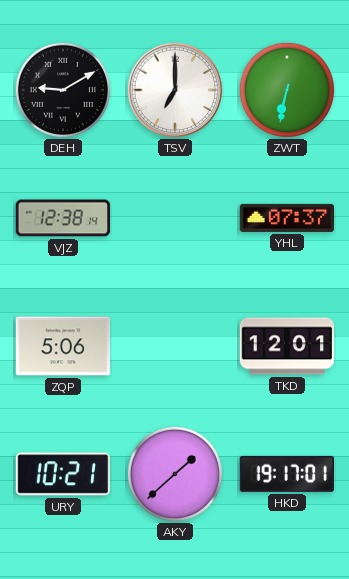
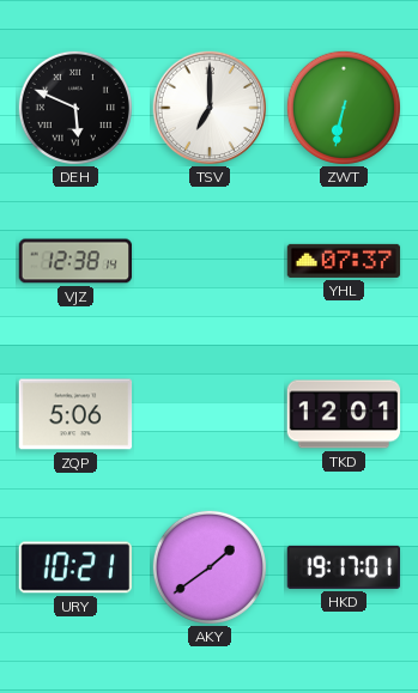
DEH: 9:10 -> 5:49
AKY: 1:38 -> 1:39
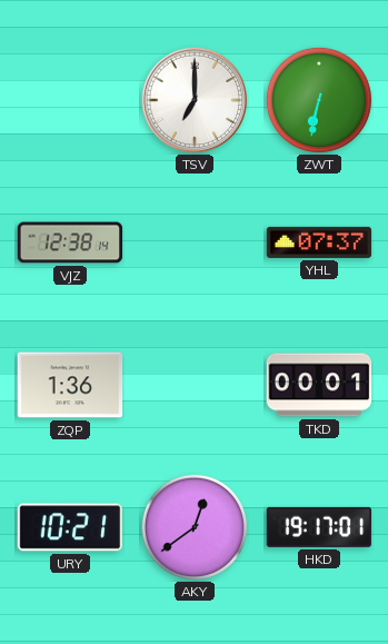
DEH: 5:49 -> none
ZQP: 5:06 -> 1:36
TKD: 12:01 -> 00:01
AKY: 1:39 -> 12:39
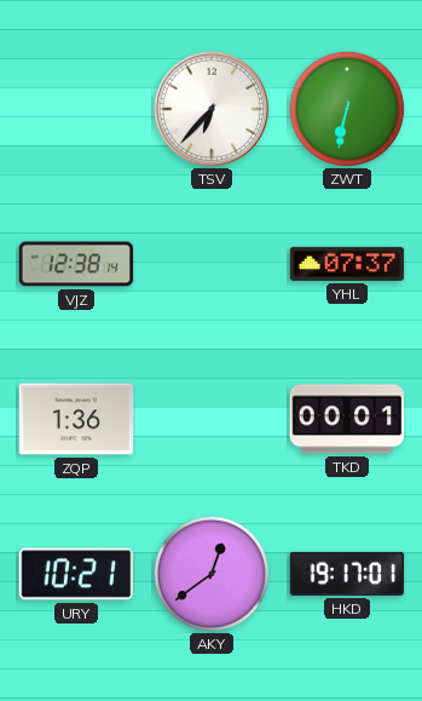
TSV: 7:00 -> 6:37
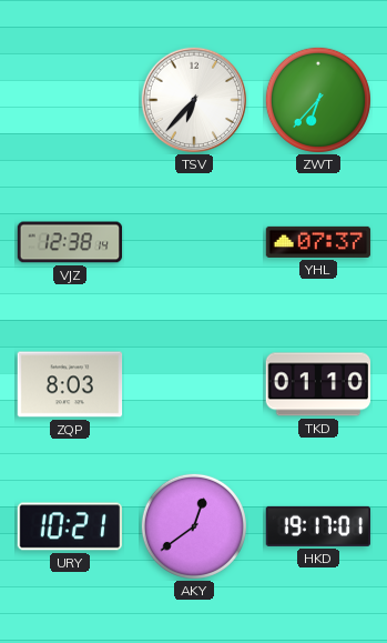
ZWT: 6:32 -> 6:37
ZQP: 1:36 -> 8:03
TKD: 00:01 -> 01:10
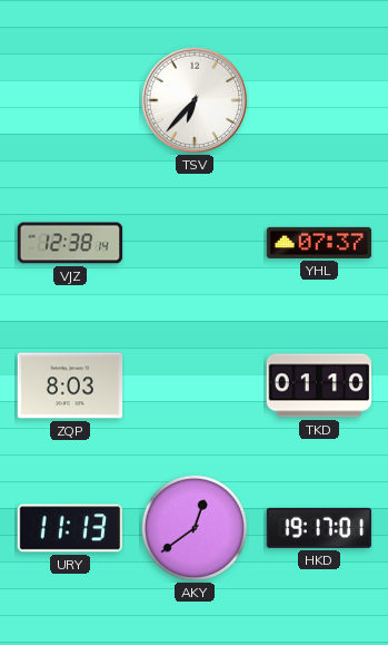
ZWT: 6:37 -> none
URY: 10:21 -> 11:13
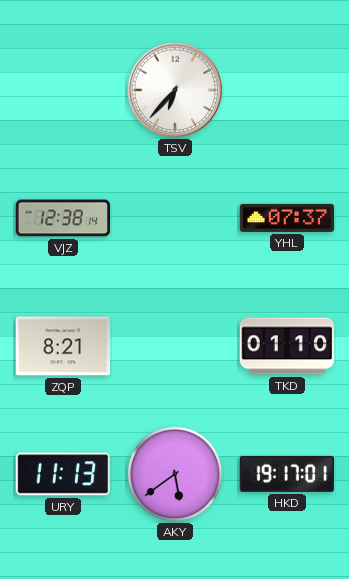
ZQP: 8:03 -> 8:21
AKY: 12:39 -> 5:39
